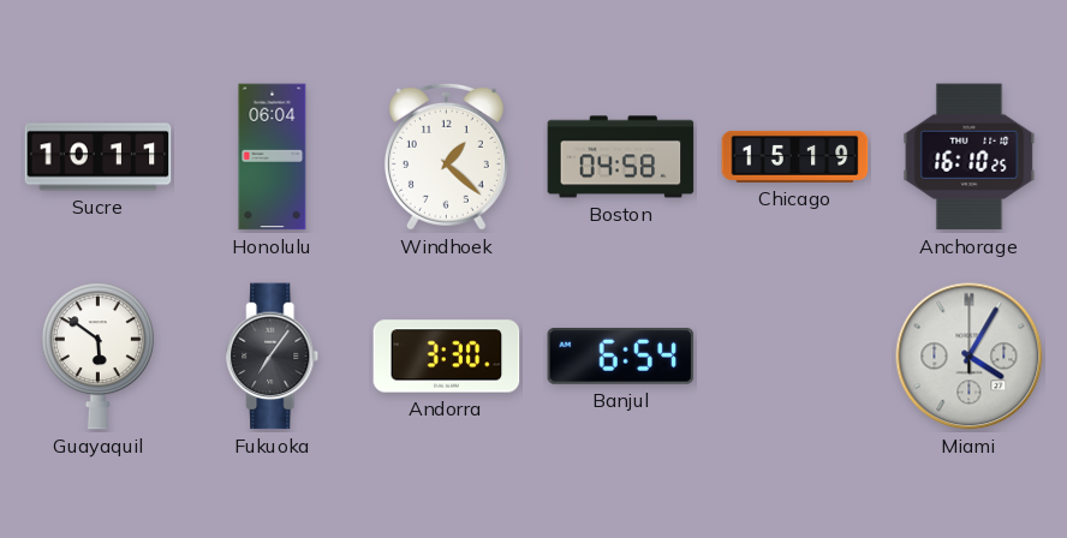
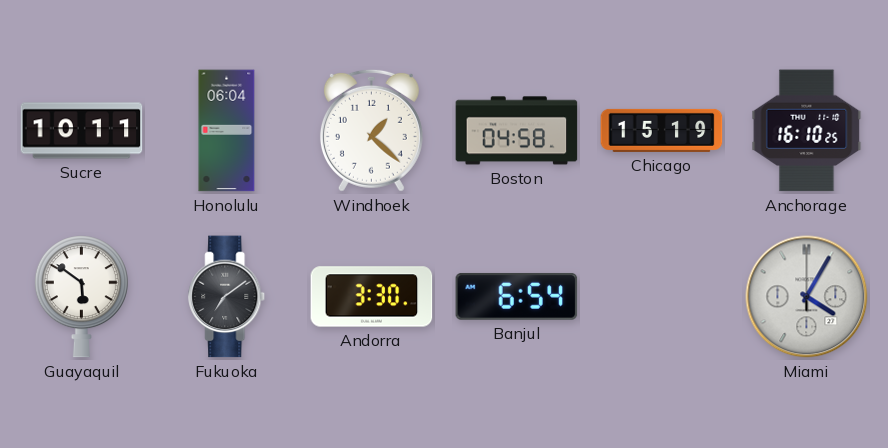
Fukuoka: 7:06 -> 7:09
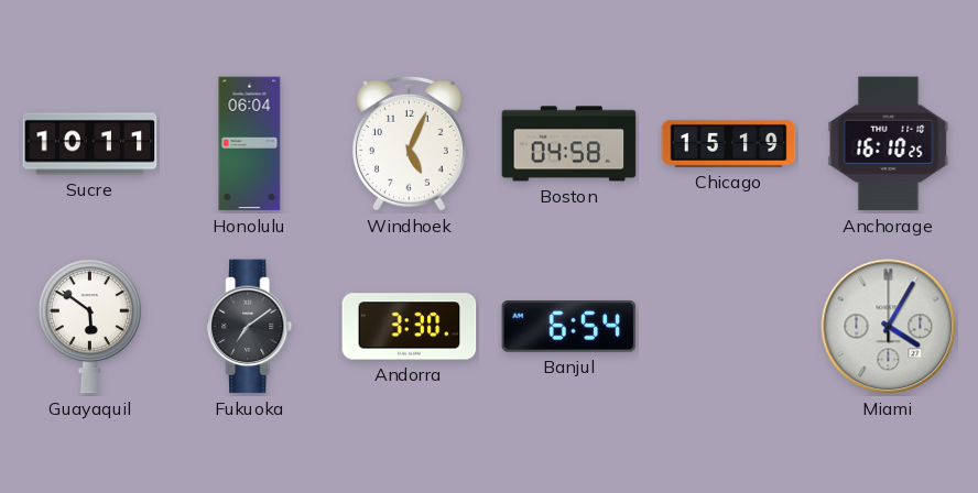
Windhoek: 1:22 -> 5:04
